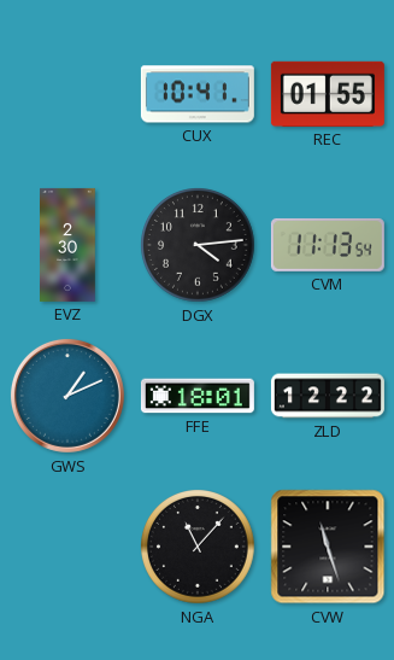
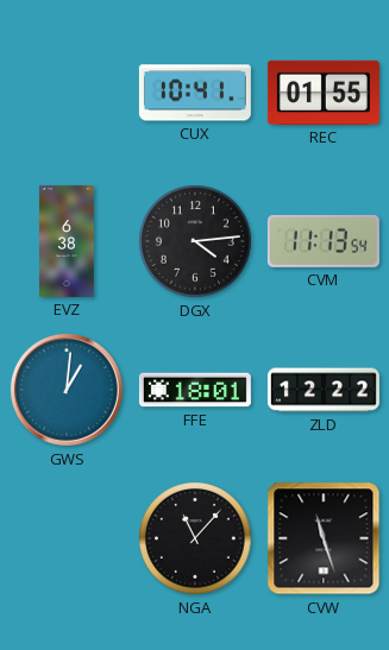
EVZ: 2:30 -> 6:38
GWS: 1:11 -> 1:01
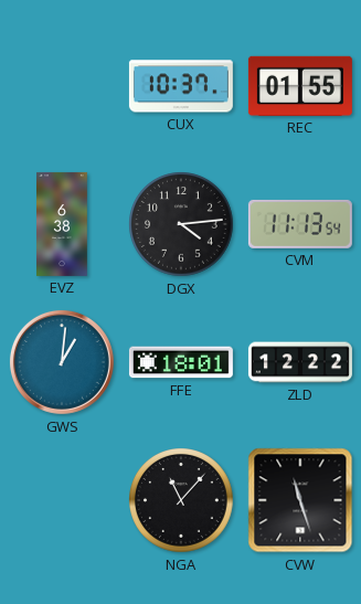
CUX: 10:41 -> 10:37
